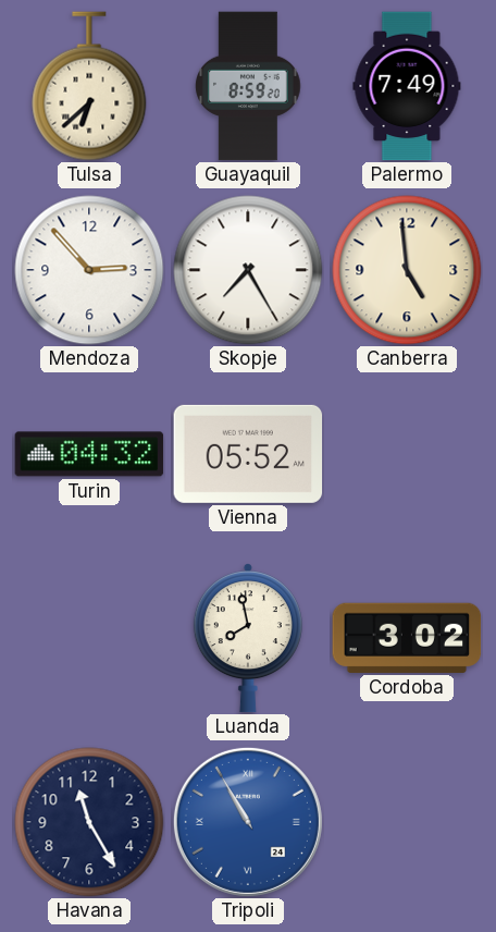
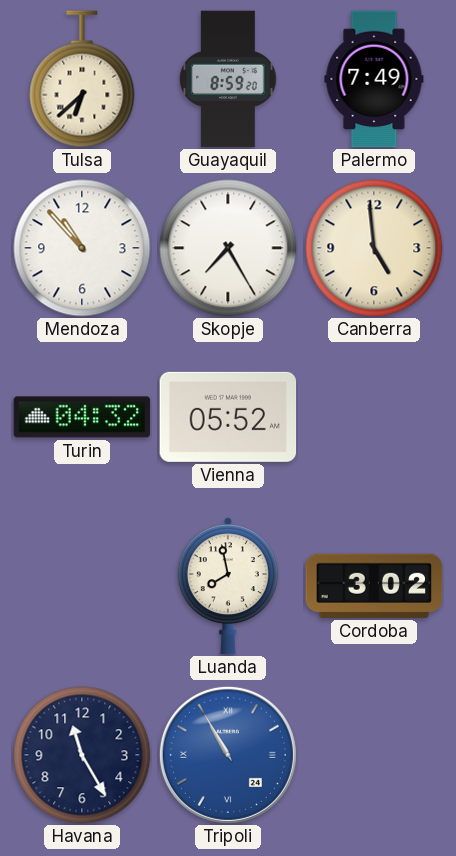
Mendoza: 2:53 -> 10:53
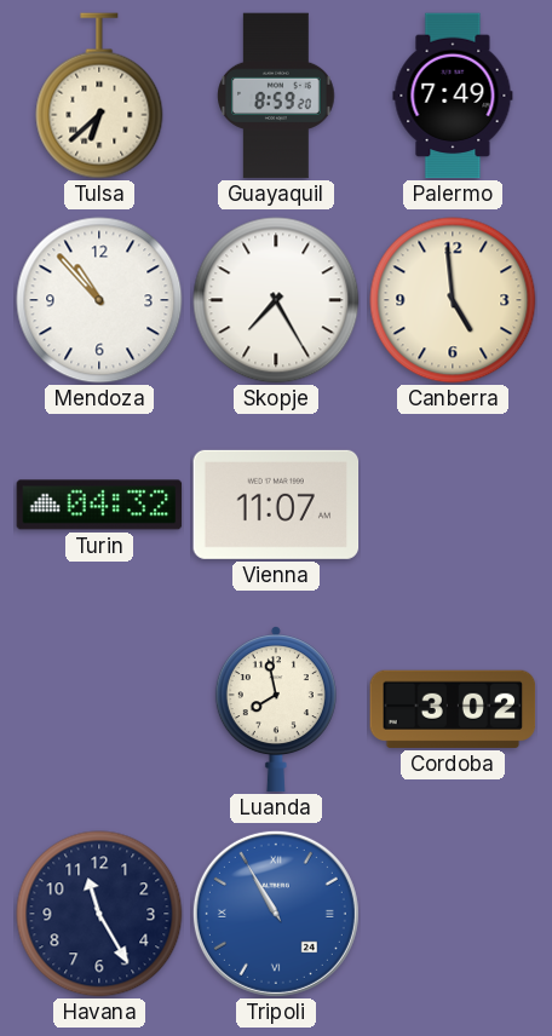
Vienna: 05:52 -> 11:07
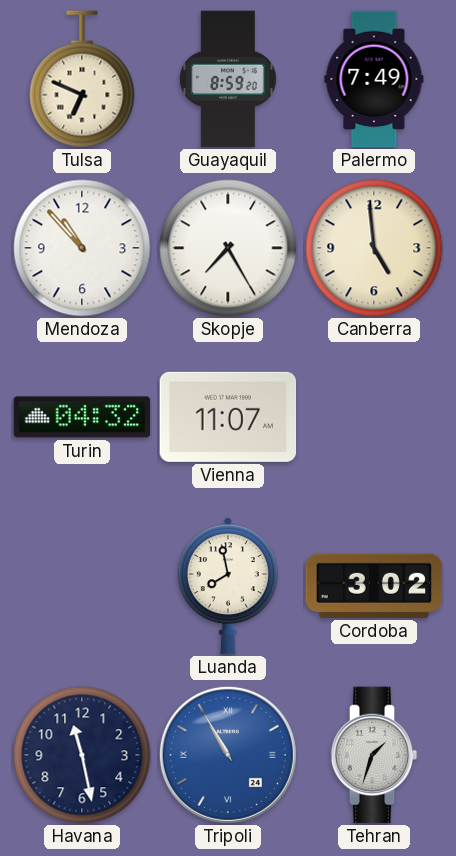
Tulsa: 6:38 -> 6:49
Havana: 11:25 -> 11:28
Tehran: none -> 1:33
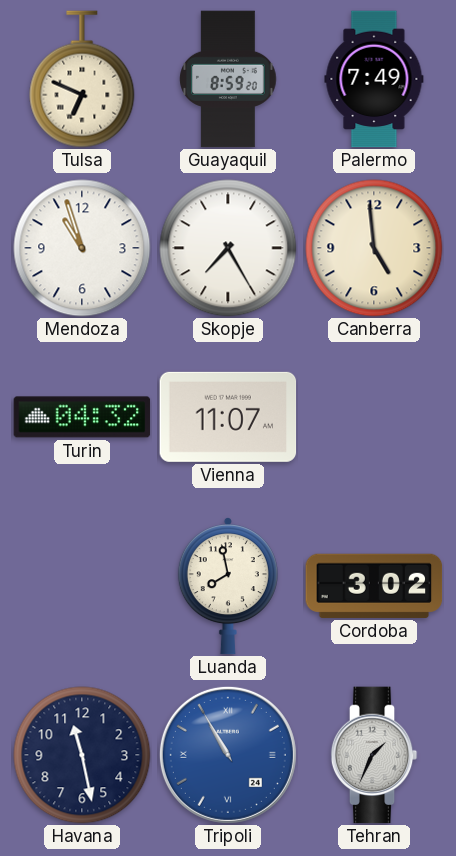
Mendoza: 10:53 -> 10:57
Tehran: 1:33 -> 1:34
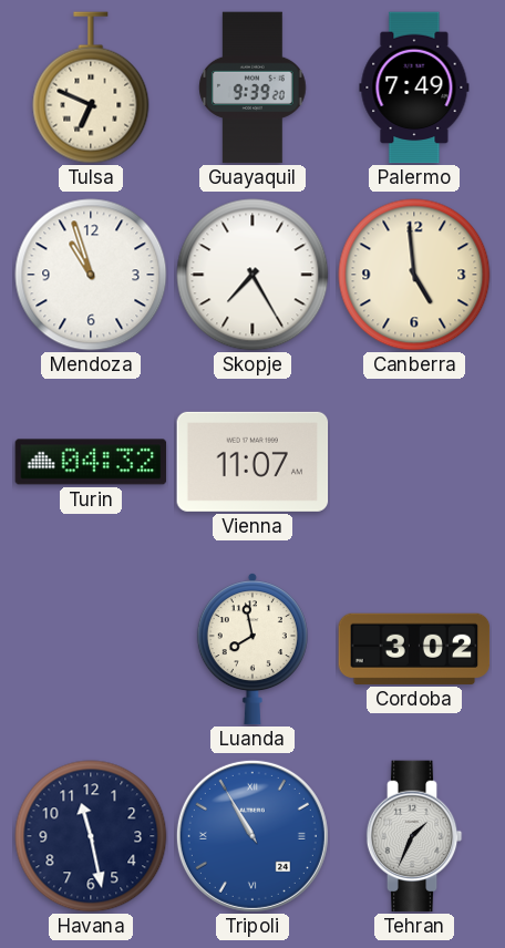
Guayaquil: 8:59 -> 9:39
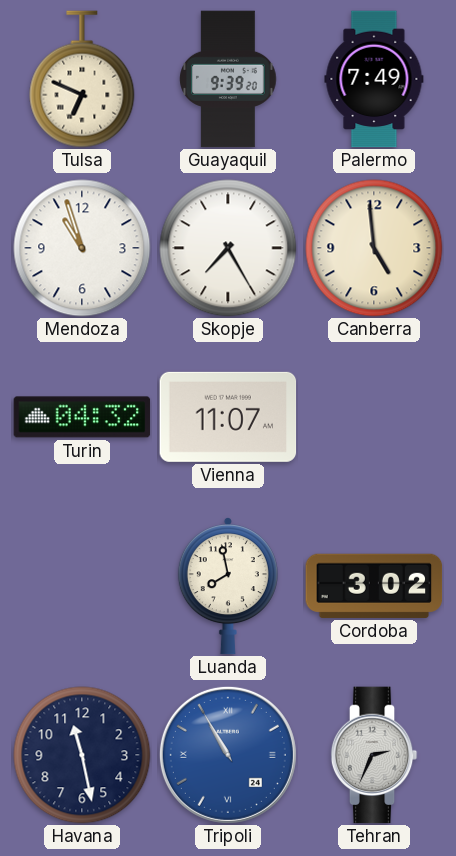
Tehran: 1:34 -> 2:34
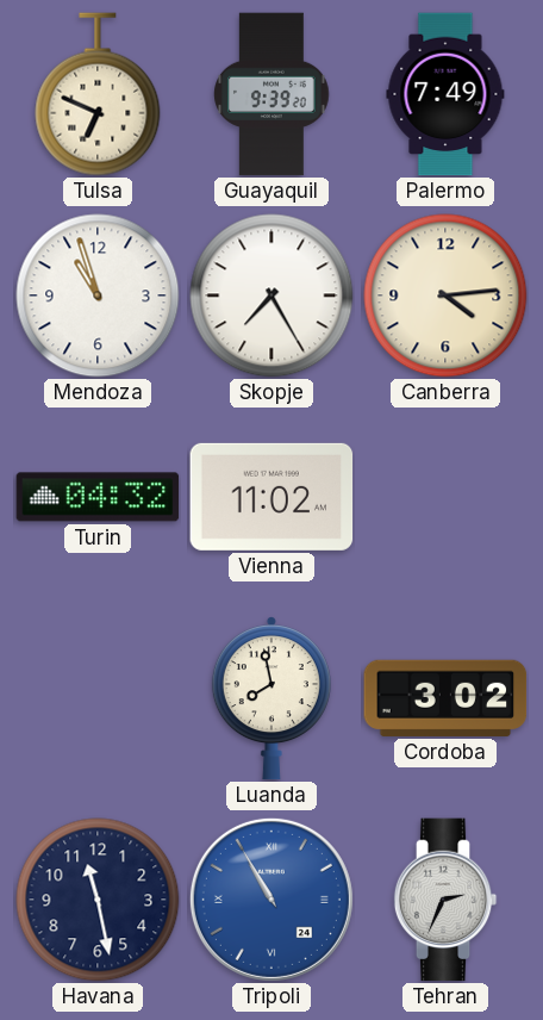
Canberra: 4:59 -> 4:14
Vienna: 11:07 -> 11:02
